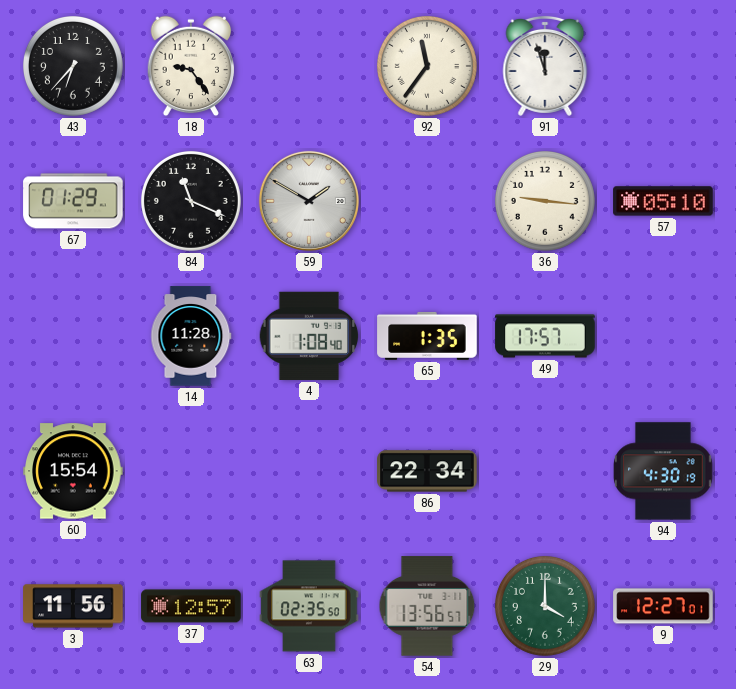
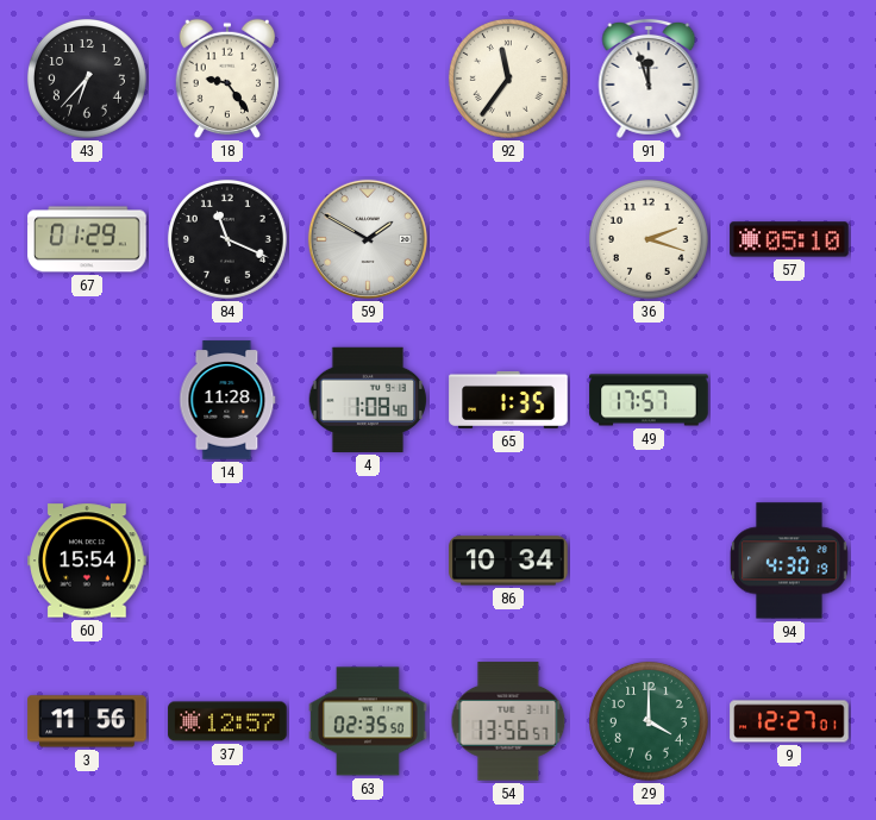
36: 9:16 -> 2:18
86: 22:34 -> 10:34
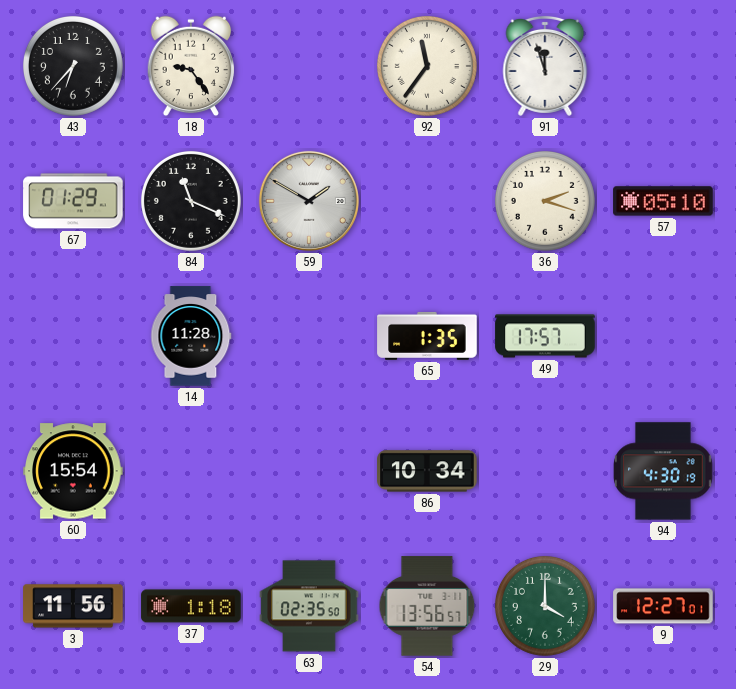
4: 1:08 -> none
37: 12:57 -> 1:18
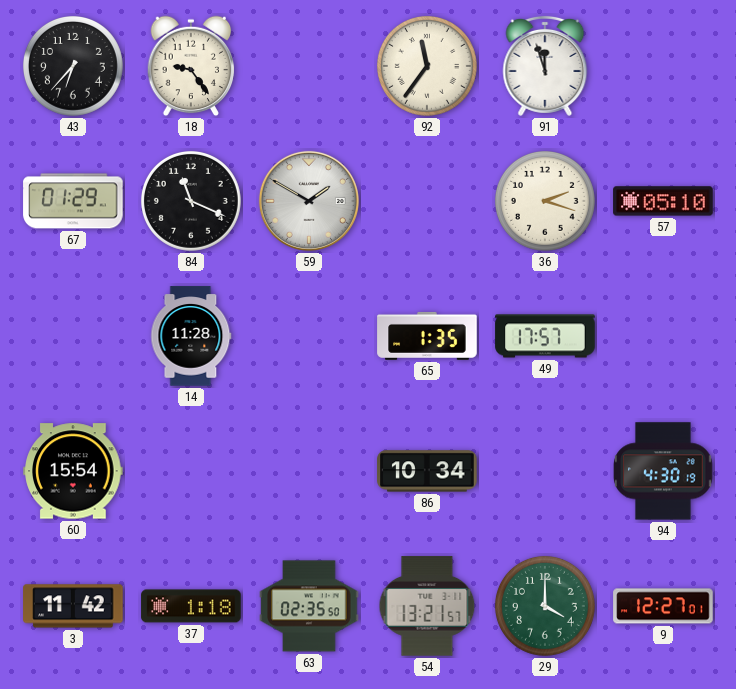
3: 11:56 -> 11:42
54: 13:56 -> 13:21
